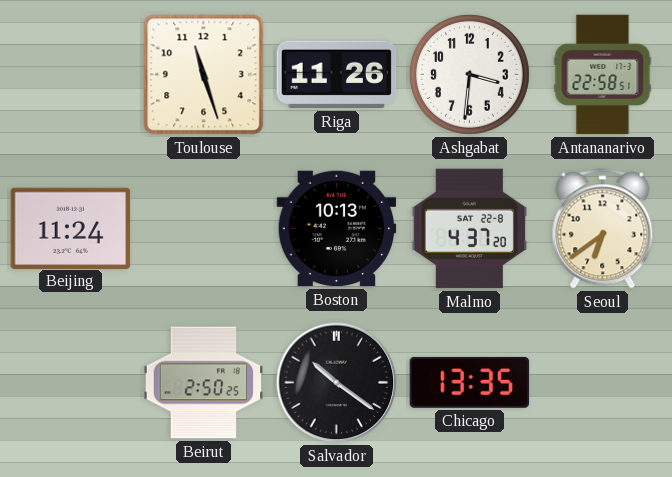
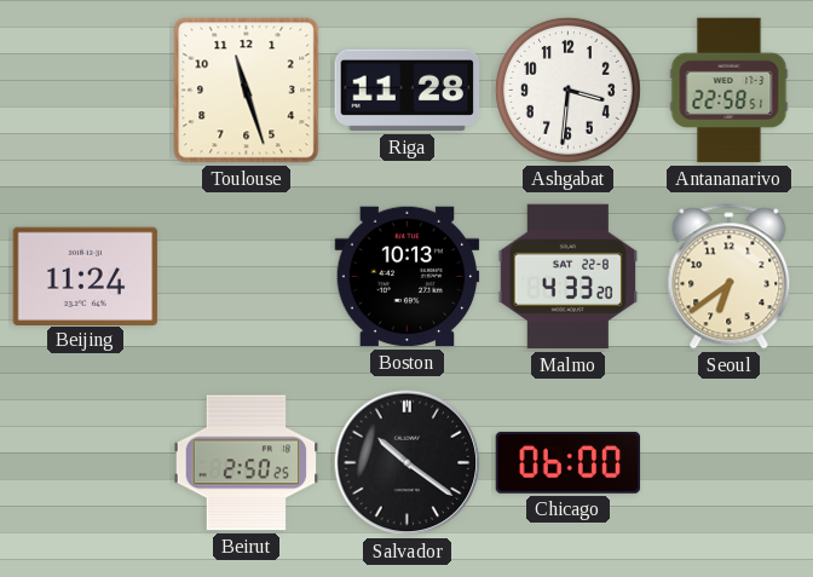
Riga: 11:26 -> 11:28
Malmo: 4:37 -> 4:33
Chicago: 13:35 -> 06:00
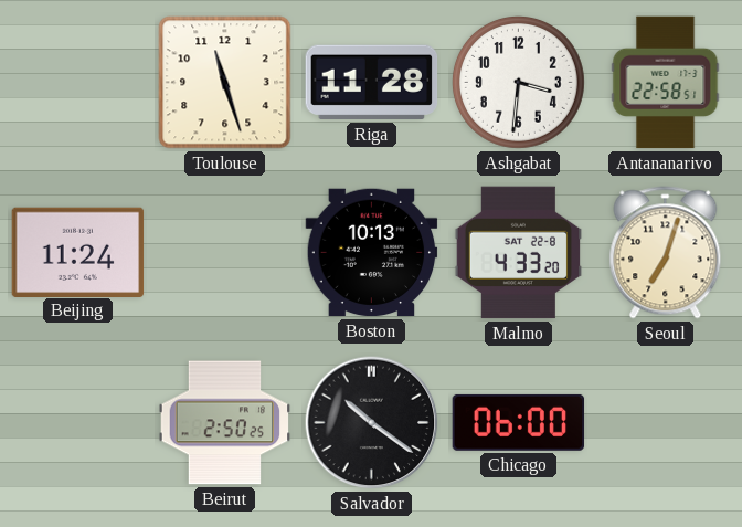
Seoul: 6:39 -> 7:03
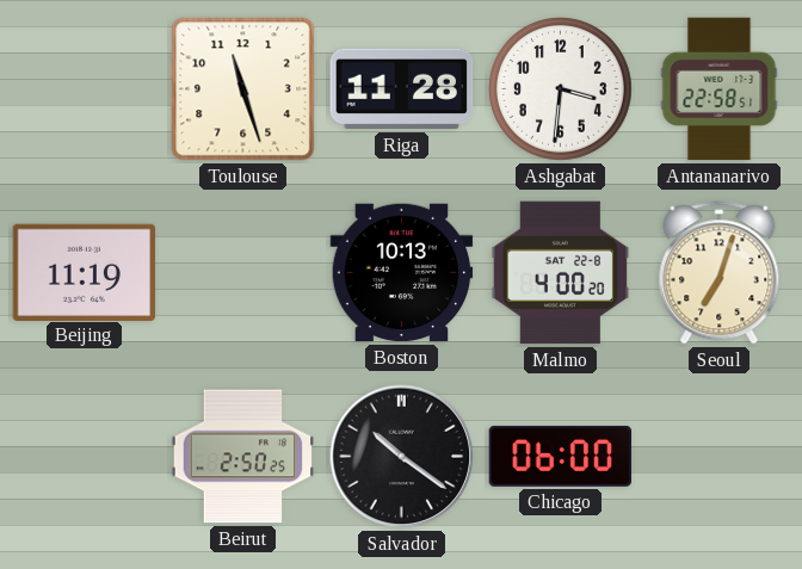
Beijing: 11:24 -> 11:19
Malmo: 4:33 -> 4:00
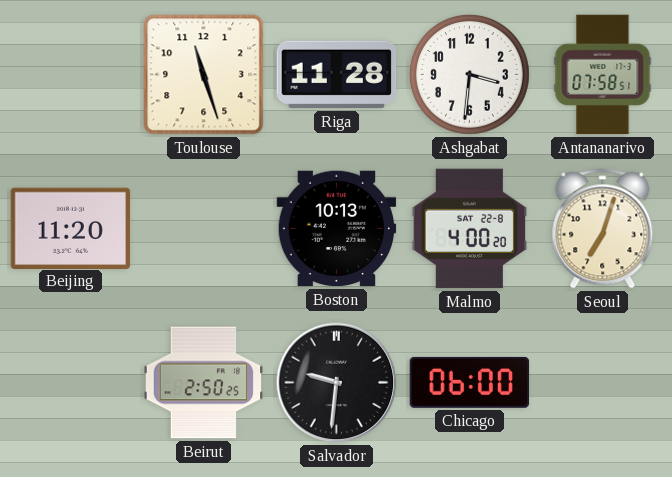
Antananarivo: 22:58 -> 07:58
Beijing: 11:19 -> 11:20
Salvador: 10:21 -> 9:31
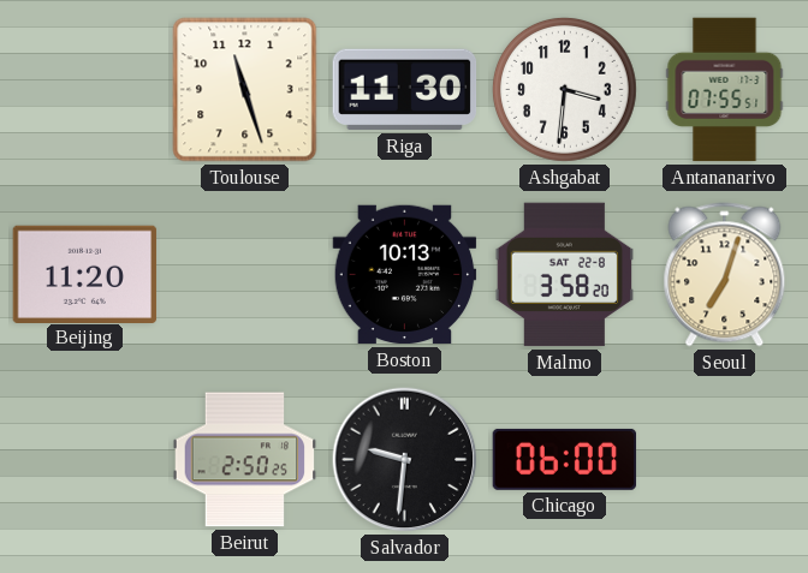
Riga: 11:28 -> 11:30
Antananarivo: 07:58 -> 07:55
Malmo: 4:00 -> 3:58
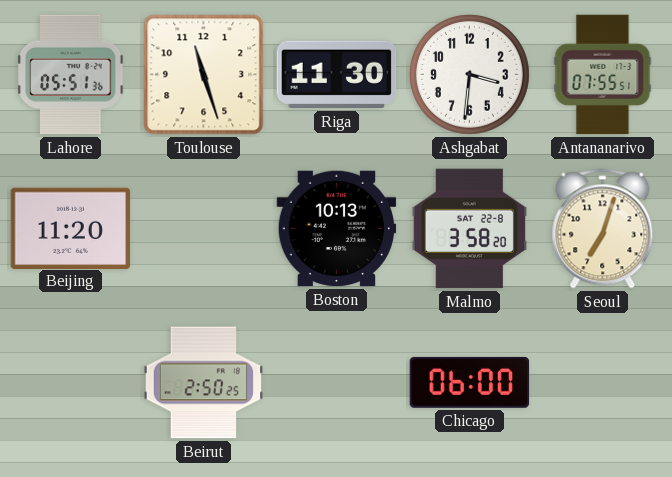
Lahore: none -> 05:51
Salvador: 9:31 -> none
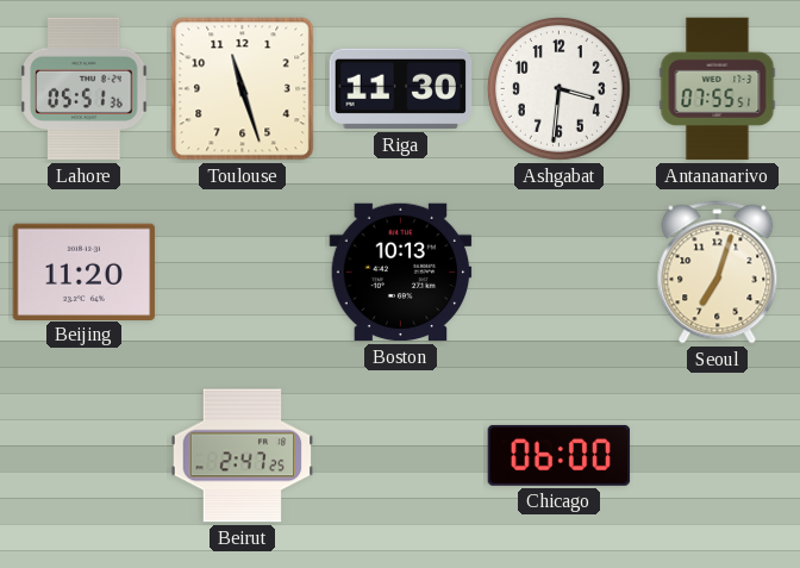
Malmo: 3:58 -> none
Beirut: 2:50 -> 2:47
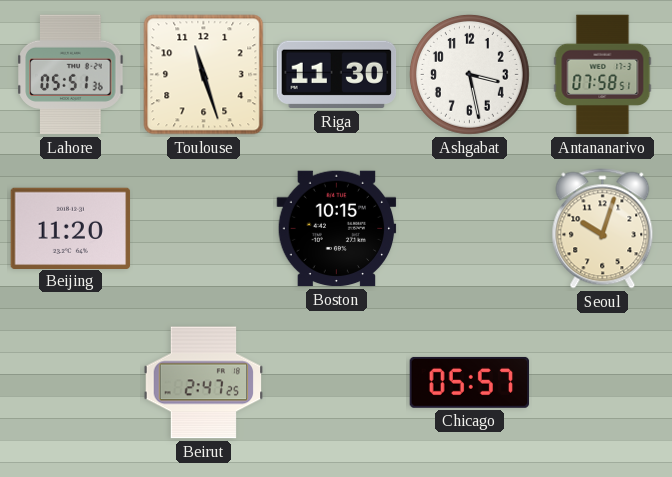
Ashgabat: 3:31 -> 3:28
Antananarivo: 07:55 -> 07:58
Boston: 10:13 -> 10:15
Seoul: 7:03 -> 10:03
Chicago: 06:00 -> 05:57
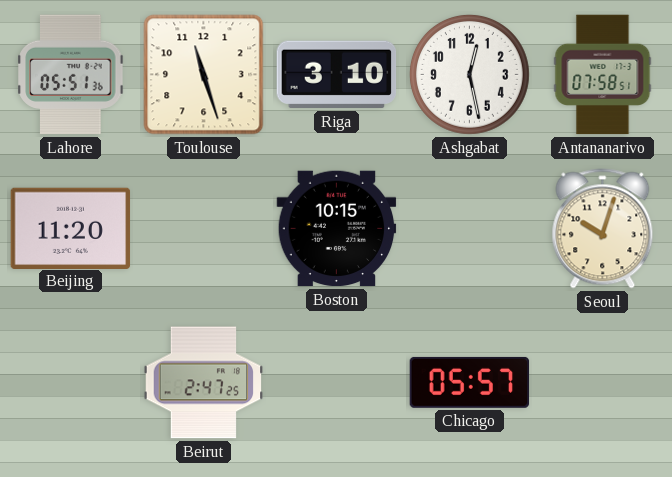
Riga: 11:30 -> 3:10
Ashgabat: 3:28 -> 12:28
